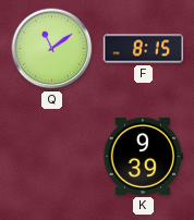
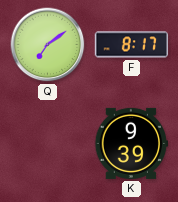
Q: 11:09 -> 7:09
F: 8:15 -> 8:17
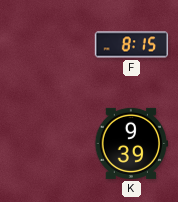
Q: 7:09 -> none
F: 8:17 -> 8:15
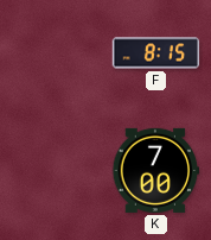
K: 9:39 -> 7:00
